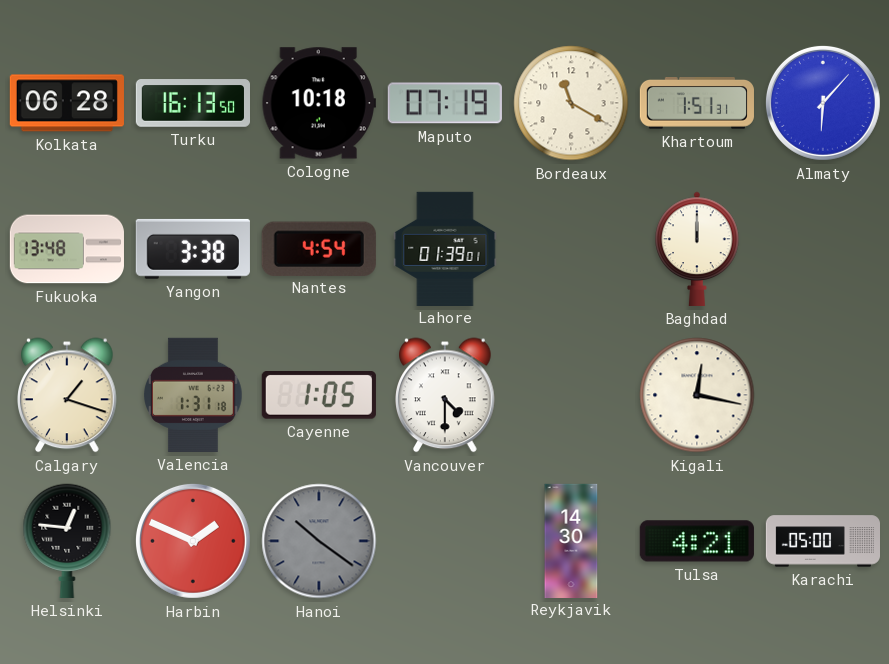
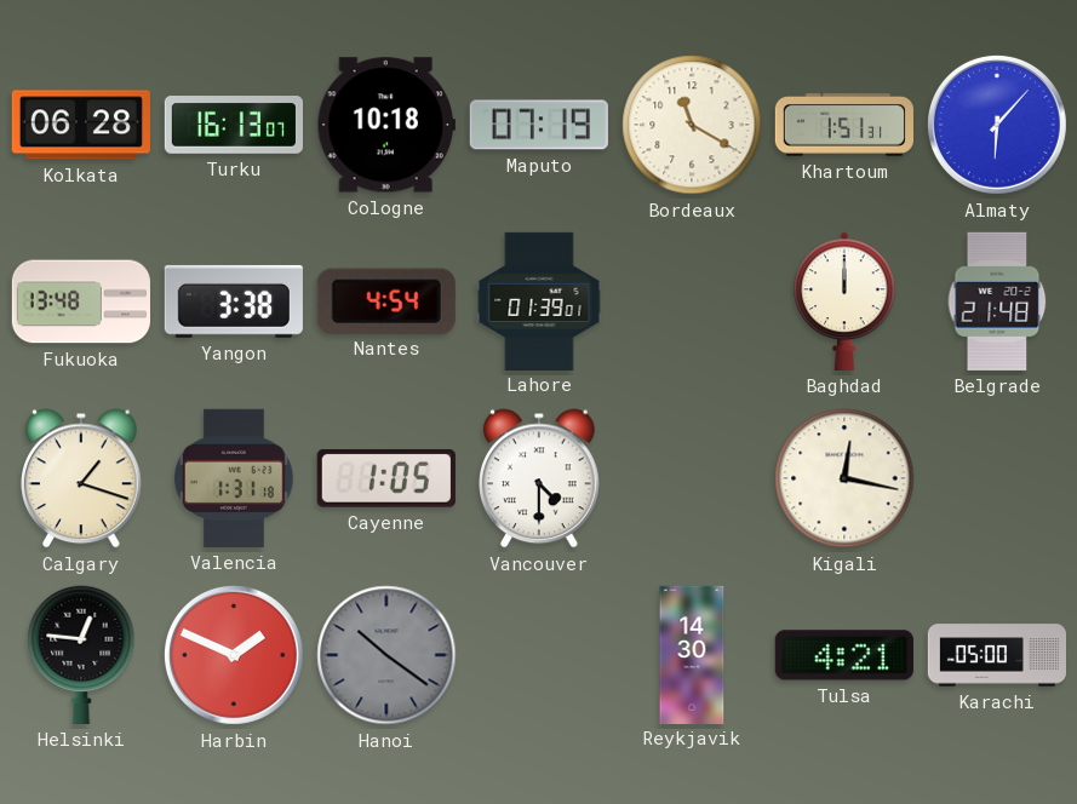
Turku: 16:13:50 -> 16:13:07
Belgrade: none -> 21:48
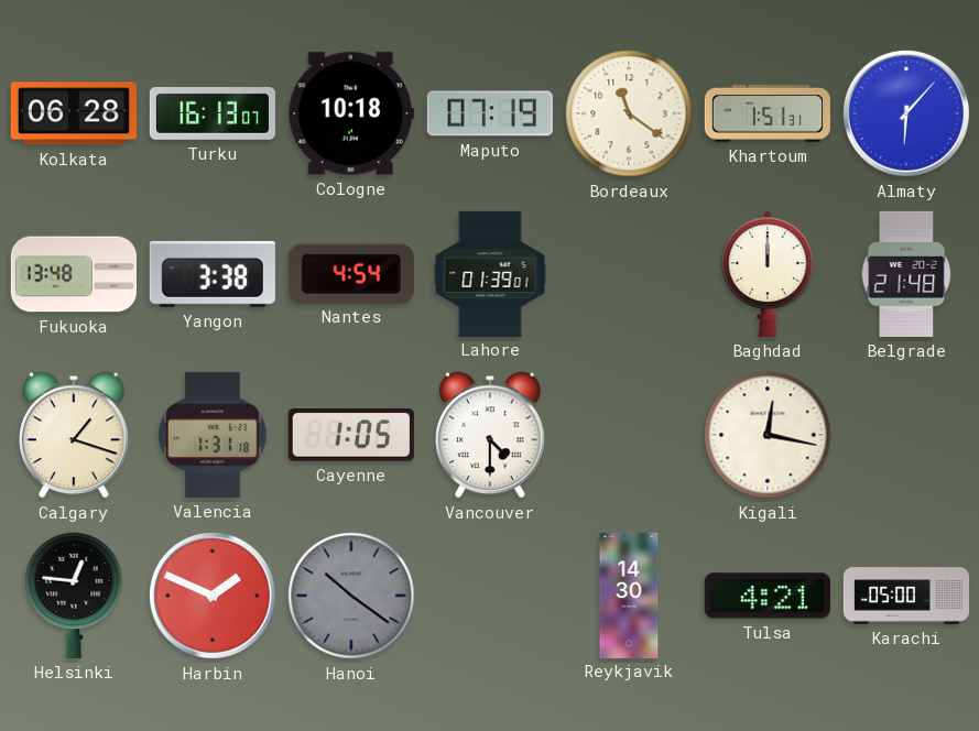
Bordeaux: 11:20 -> 11:21
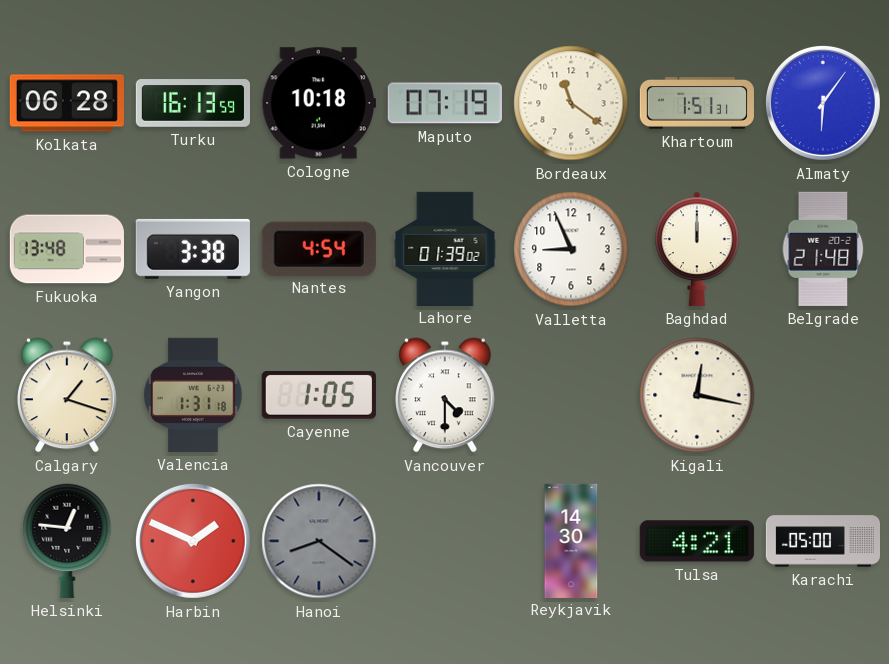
Turku: 16:13:07 -> 16:13:59
Almaty: 6:07 -> 6:06
Lahore: 01:39:01 -> 01:39:02
Valletta: none -> 8:56
Hanoi: 10:21 -> 8:21
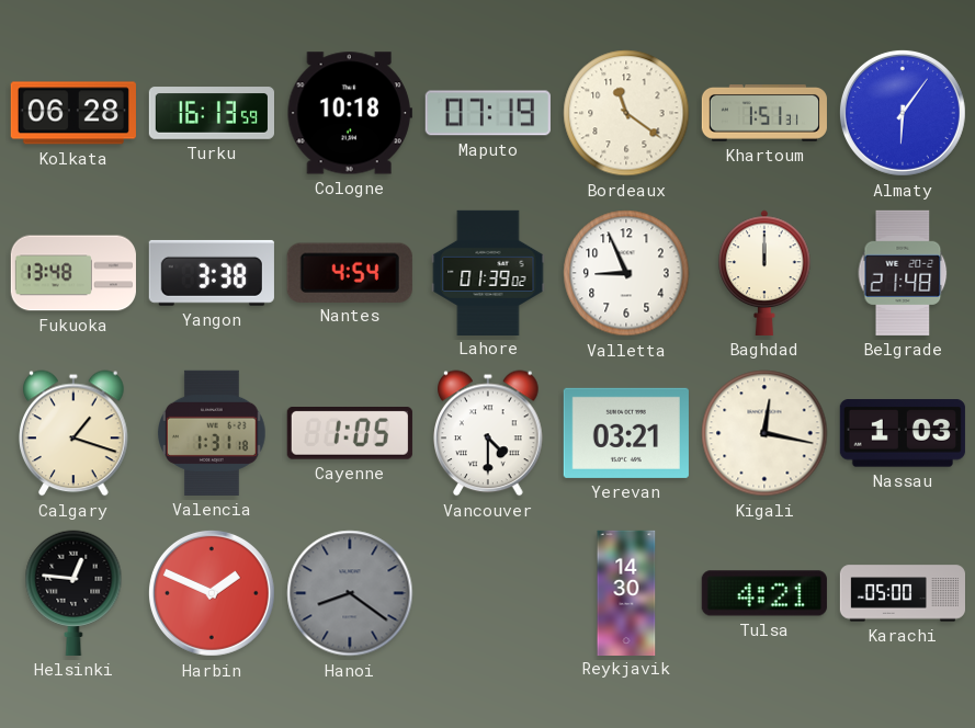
Yerevan: none -> 03:21
Nassau: none -> 1:03
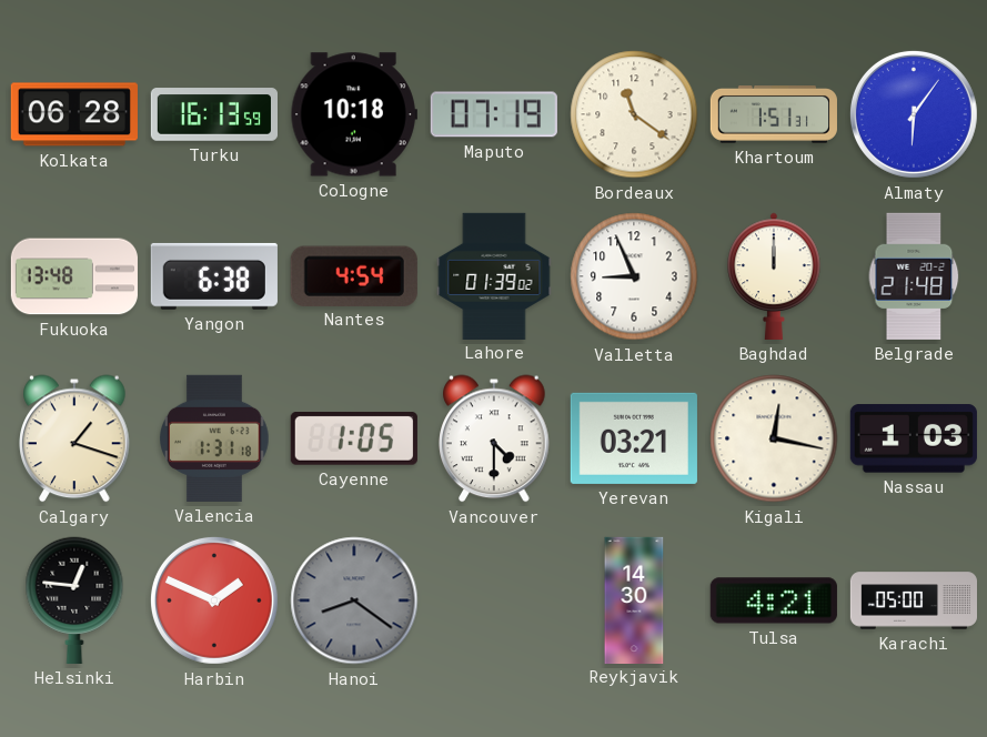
Yangon: 3:38 -> 6:38
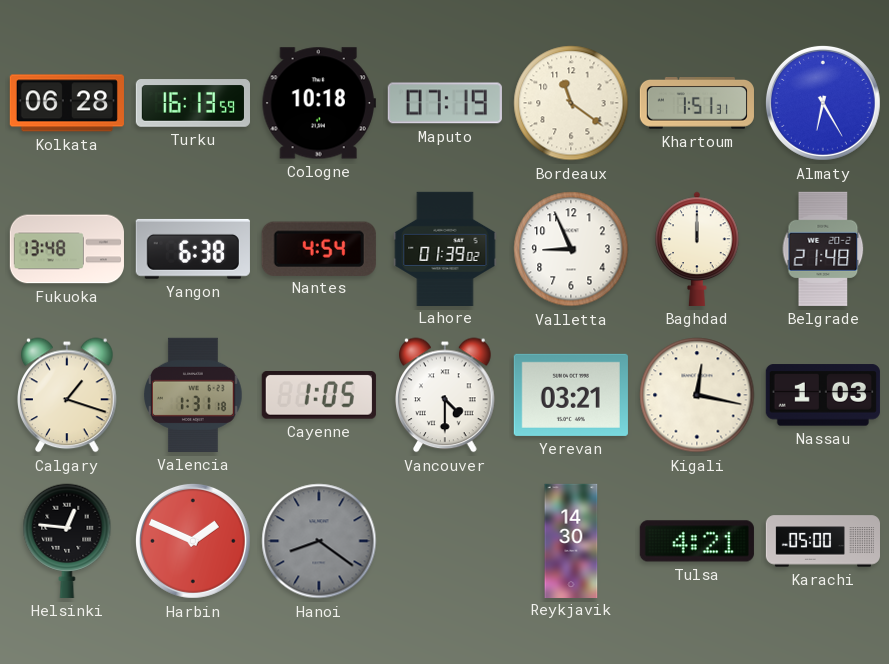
Almaty: 6:06 -> 6:25
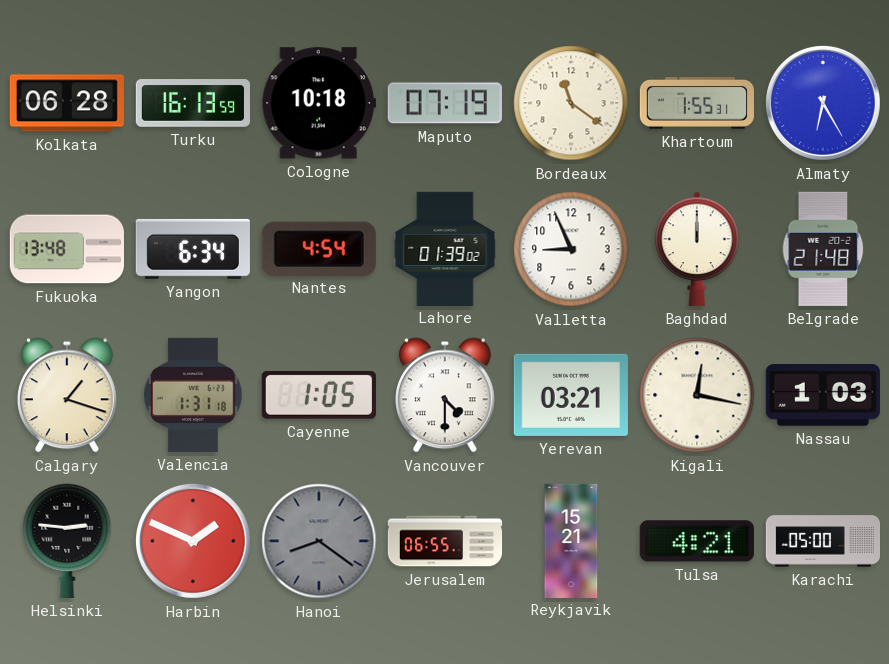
Khartoum: 1:51 -> 1:55
Yangon: 6:38 -> 6:34
Helsinki: 12:46 -> 2:46
Jerusalem: none -> 06:55
Reykjavik: 14:30 -> 15:21
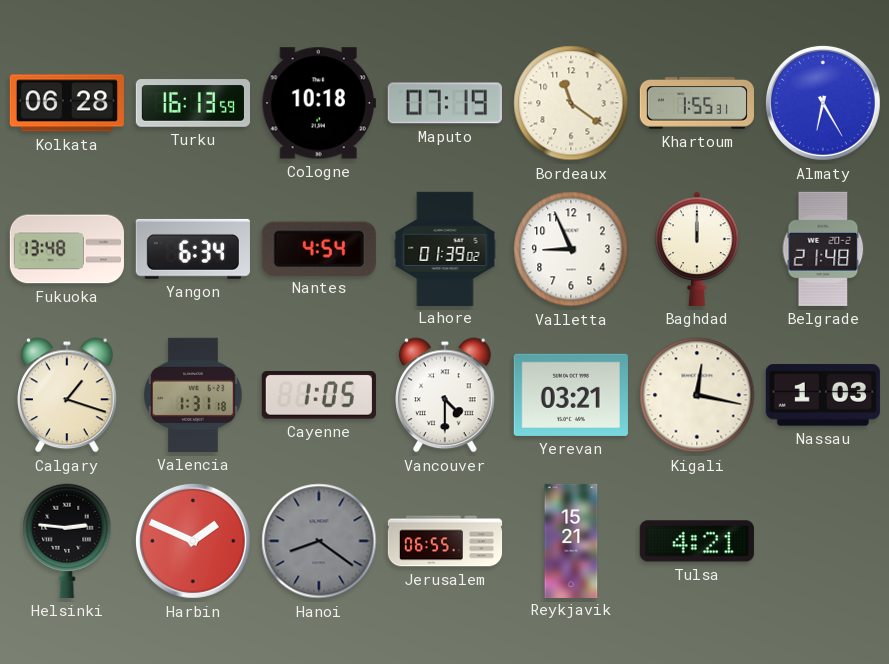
Karachi: 05:00 -> none
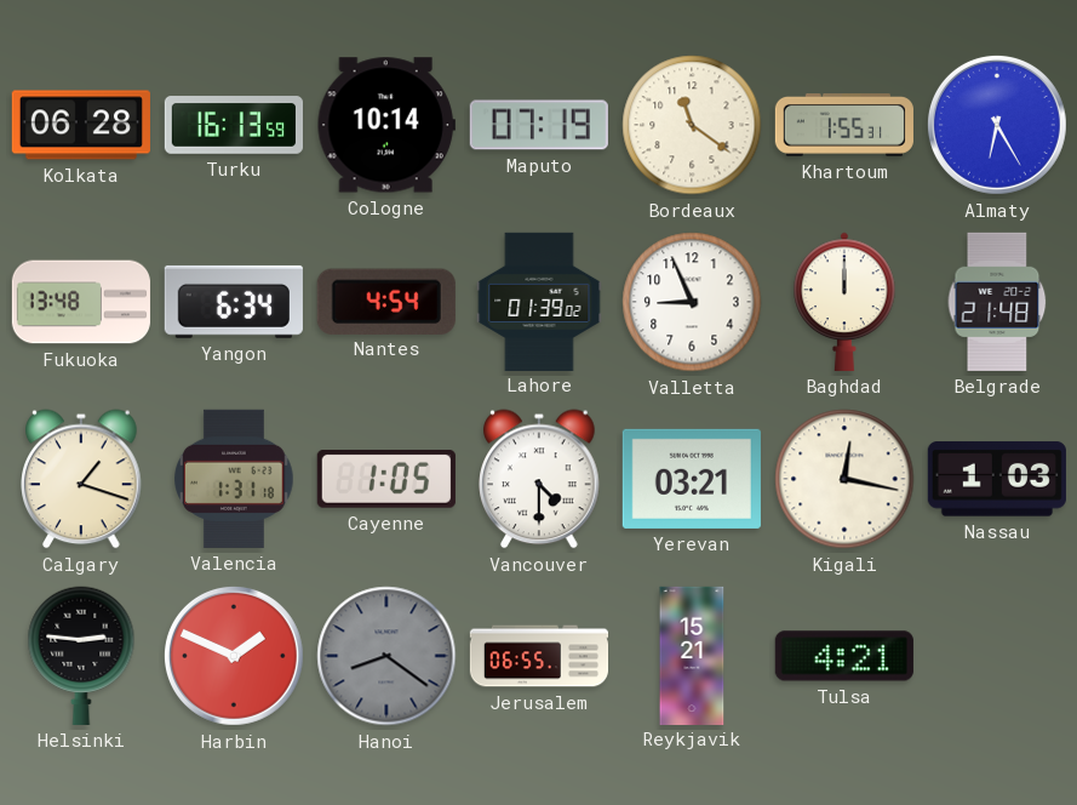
Cologne: 10:18 -> 10:14
